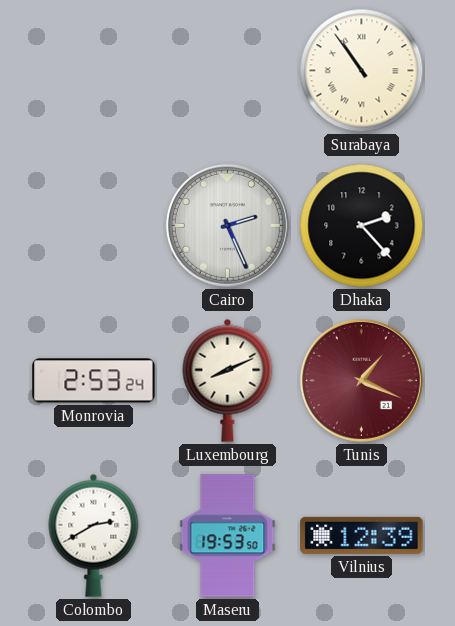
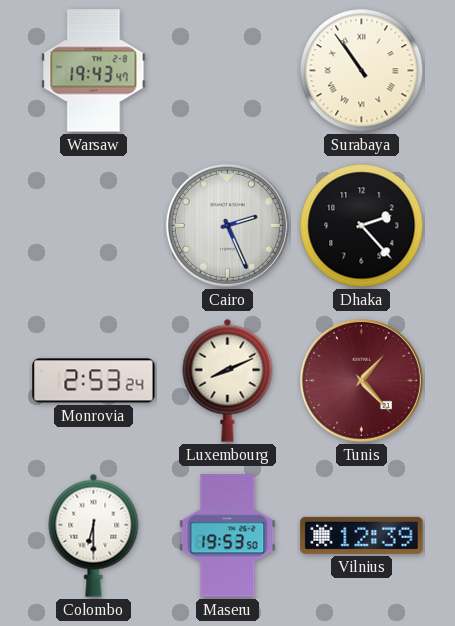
Warsaw: none -> 19:43
Tunis: 1:19 -> 1:23
Colombo: 2:40 -> 6:30
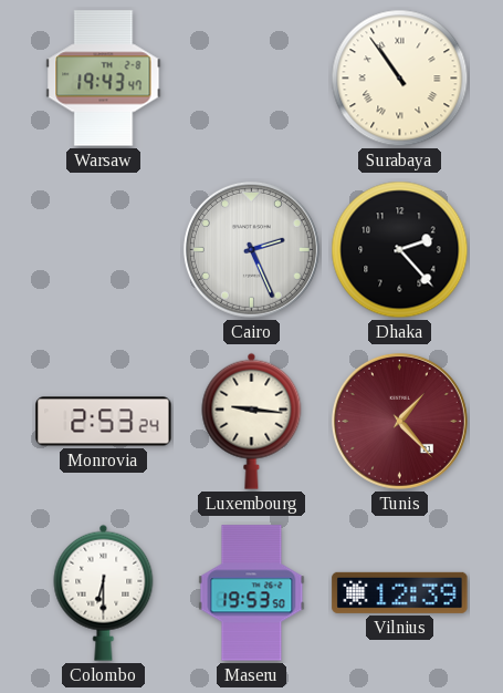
Luxembourg: 8:11 -> 9:16
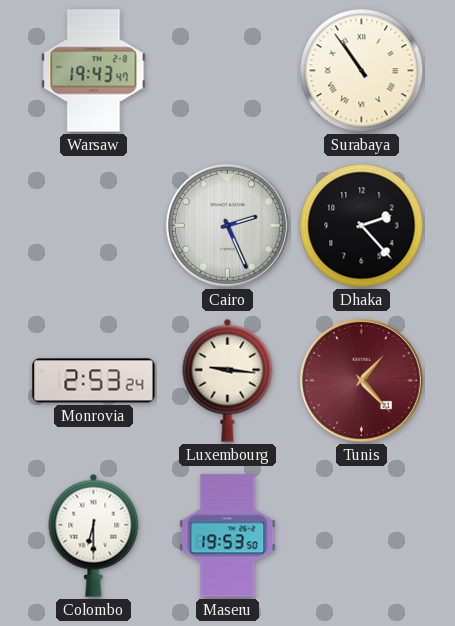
Vilnius: 12:39 -> none
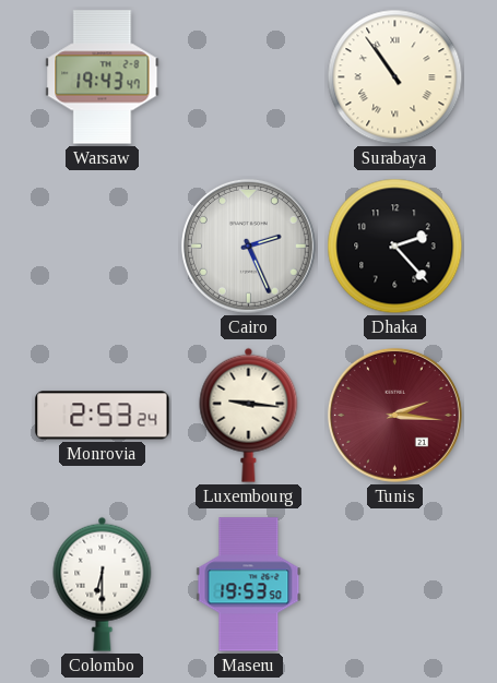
Tunis: 1:23 -> 2:16
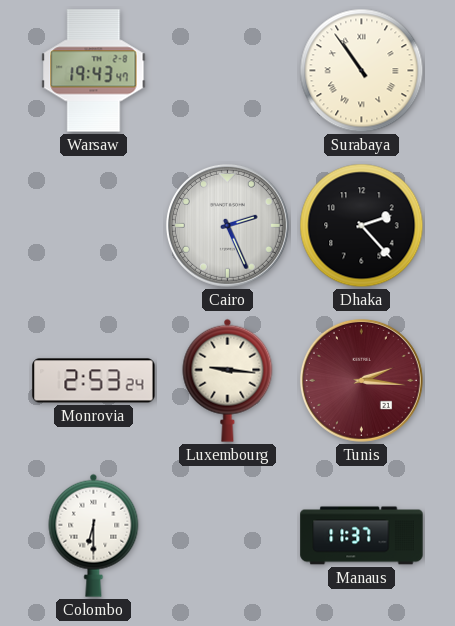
Maseru: 19:53 -> none
Manaus: none -> 11:37
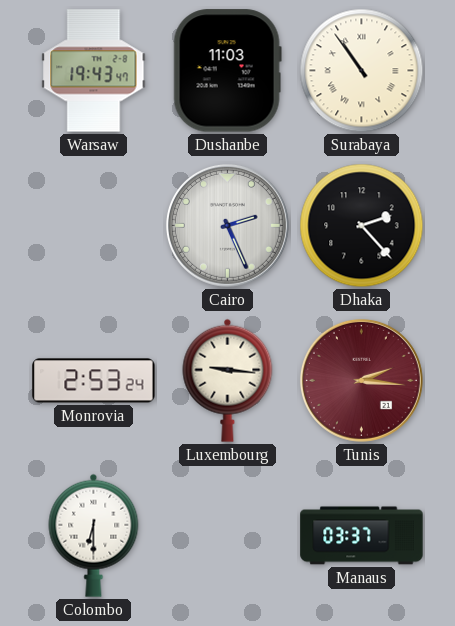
Dushanbe: none -> 11:03
Manaus: 11:37 -> 03:37
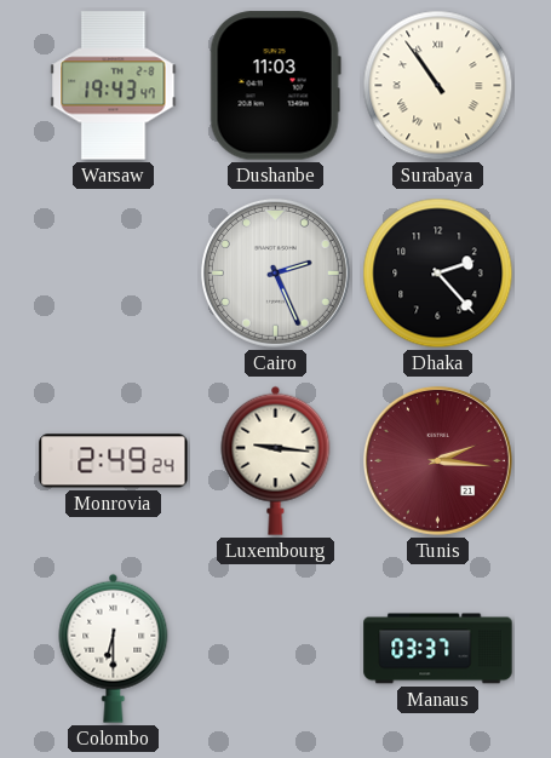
Monrovia: 2:53 -> 2:49
